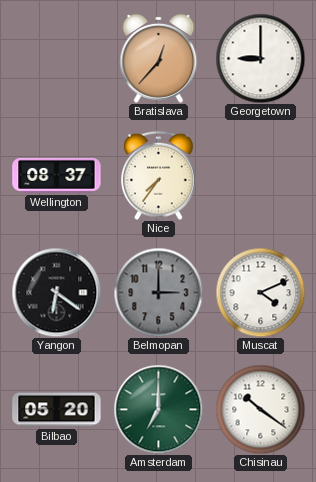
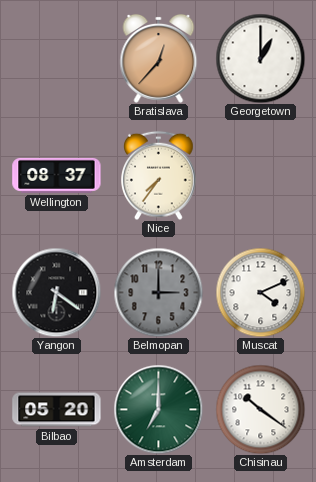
Georgetown: 9:00 -> 1:00
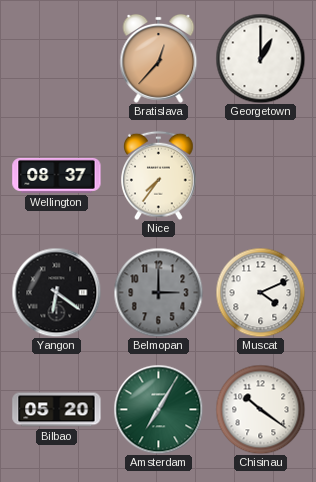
Amsterdam: 7:00 -> 7:05
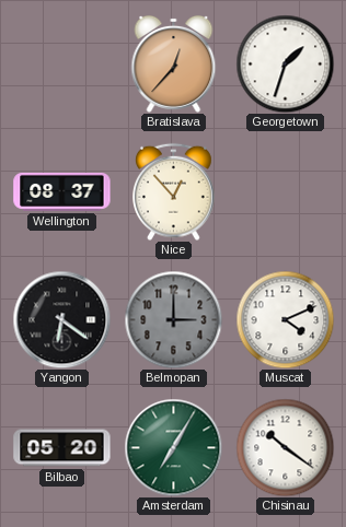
Georgetown: 1:00 -> 1:33
Nice: 7:36 -> 12:53
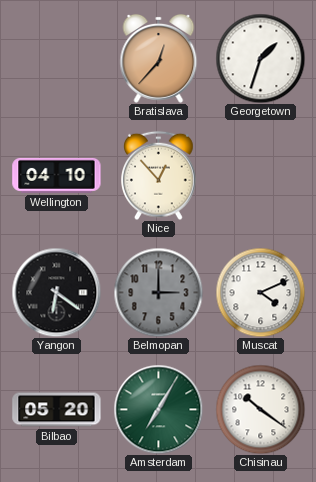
Wellington: 08:37 -> 04:10
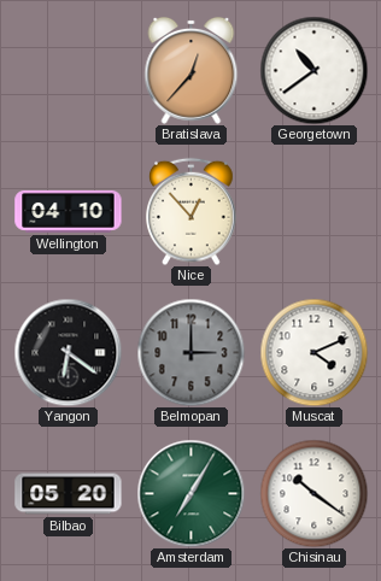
Georgetown: 1:33 -> 10:39
